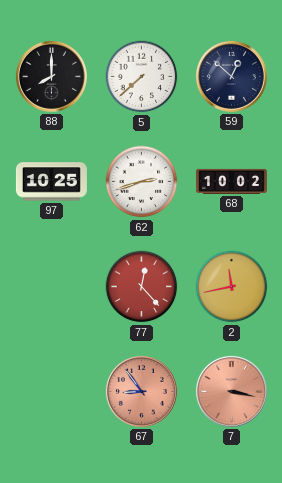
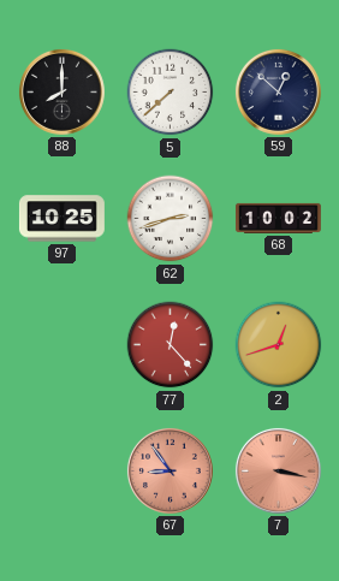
2: 11:43 -> 12:42
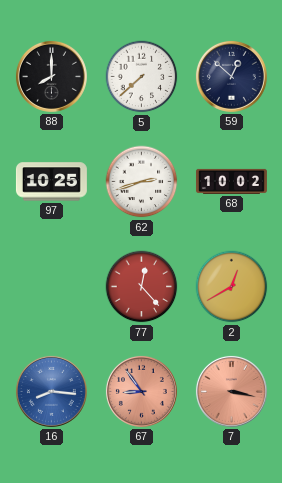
2: 12:42 -> 12:40
16: none -> 8:16
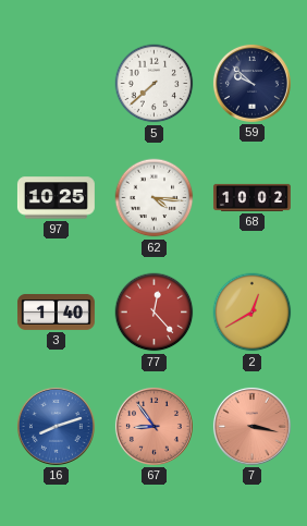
88: 8:00 -> none
59: 12:52 -> 9:52
62: 2:42 -> 4:16
3: none -> 1:40
16: 8:16 -> 8:12
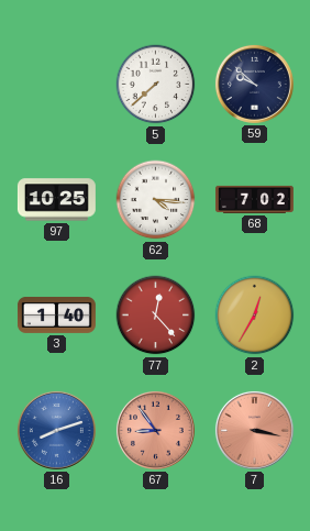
68: 10:02 -> 7:02
2: 12:40 -> 12:35
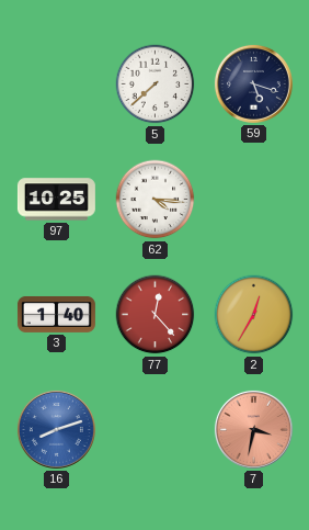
59: 9:52 -> 5:18
68: 7:02 -> none
67: 8:54 -> none
7: 3:17 -> 3:32
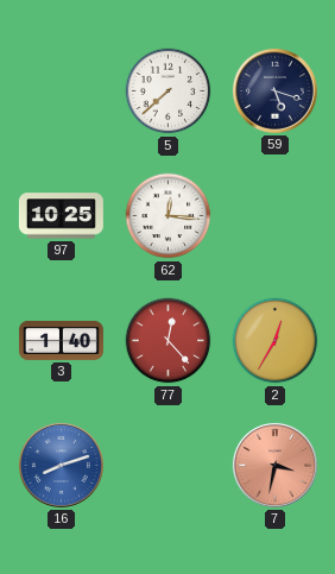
62: 4:16 -> 12:16
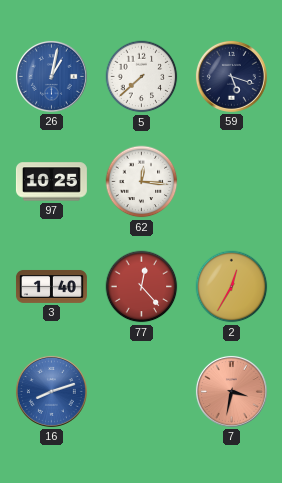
26: none -> 1:02
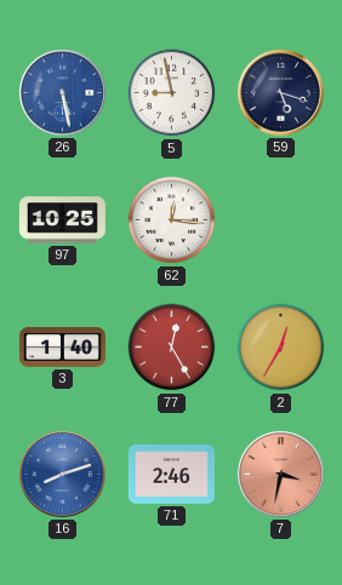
26: 1:02 -> 5:28
5: 7:38 -> 8:58
77: 12:23 -> 12:25
71: none -> 2:46
